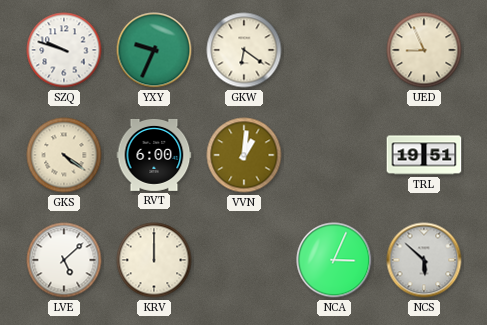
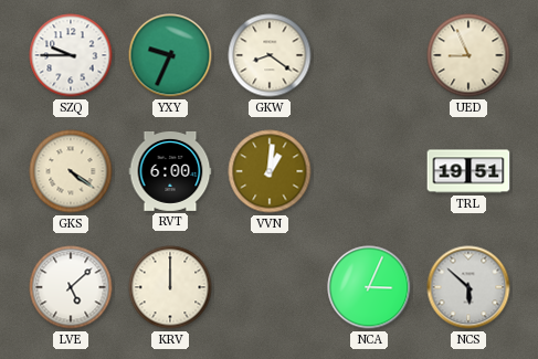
SZQ: 9:48 -> 9:45
GKW: 6:21 -> 8:21
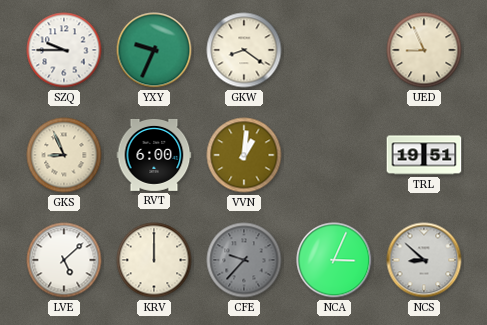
GKS: 4:21 -> 8:56
CFE: none -> 9:37
NCS: 5:52 -> 8:52
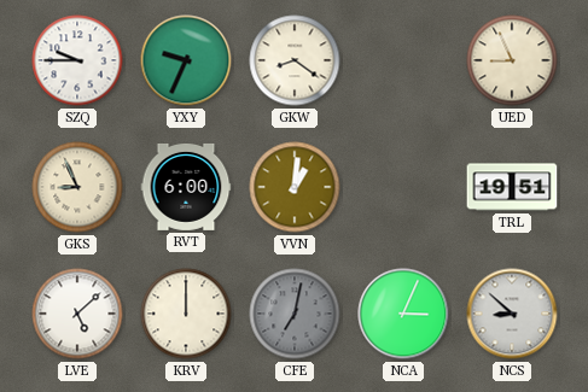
CFE: 9:37 -> 7:02
